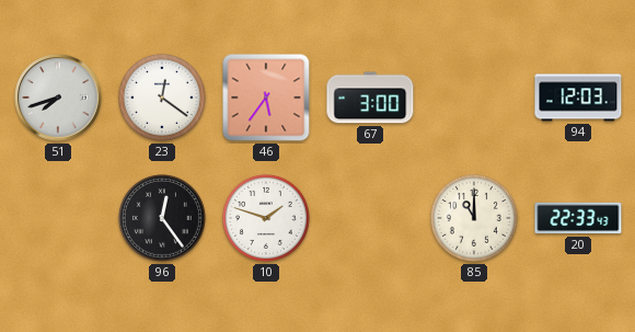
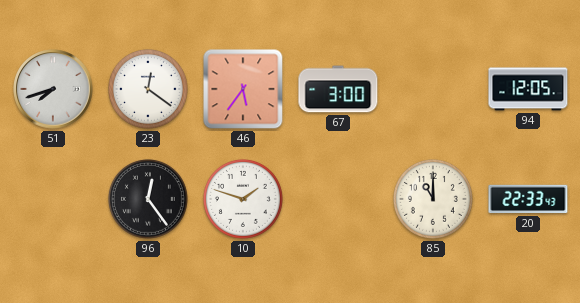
94: 12:03 -> 12:05
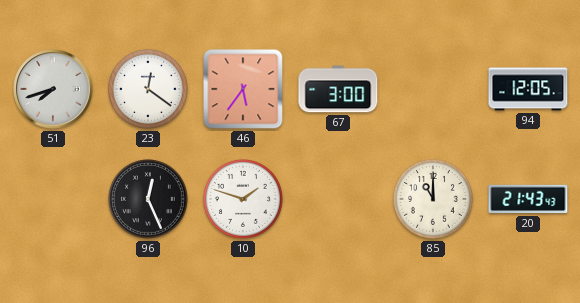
96: 12:24 -> 12:26
20: 22:33 -> 21:43
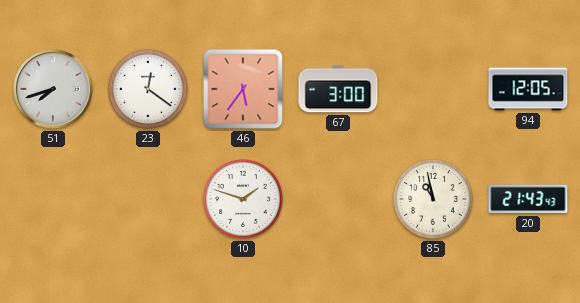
96: 12:26 -> none
85: 11:00 -> 10:58
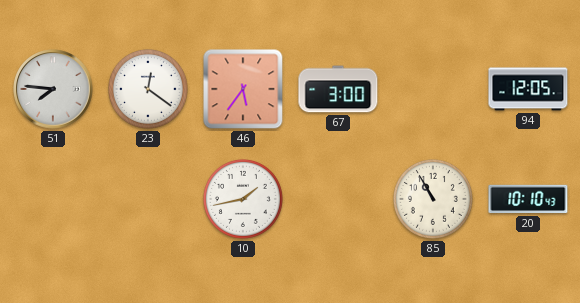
51: 7:42 -> 7:46
10: 1:48 -> 1:43
85: 10:58 -> 10:55
20: 21:43 -> 10:10
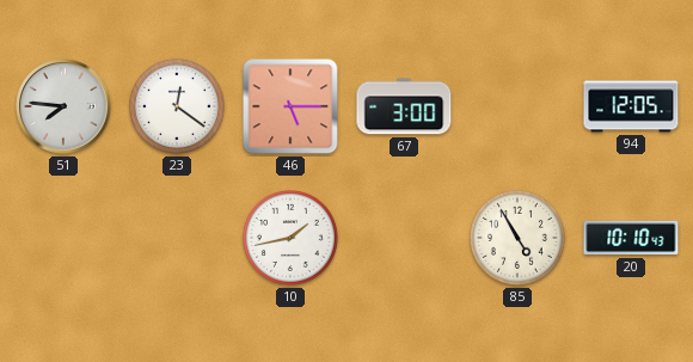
46: 5:36 -> 5:15
85: 10:55 -> 4:55
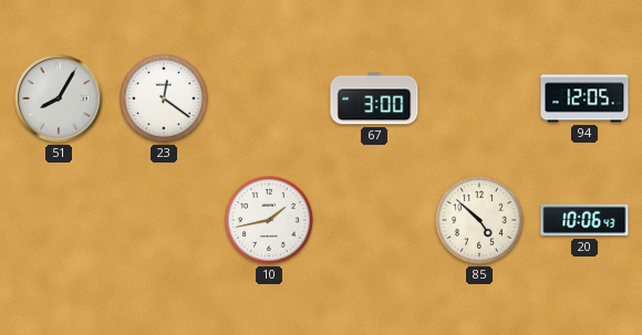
51: 7:46 -> 8:05
46: 5:15 -> none
85: 4:55 -> 4:52
20: 10:10 -> 10:06
